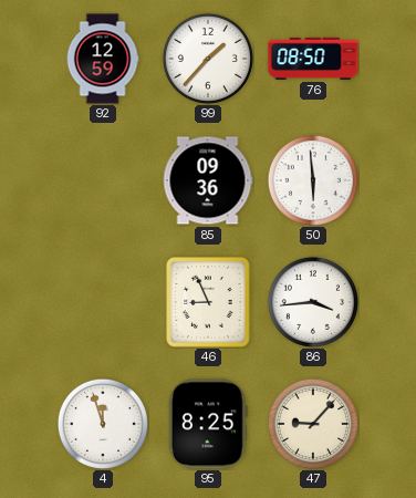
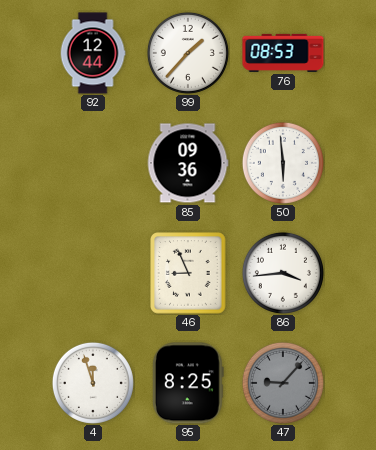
92: 12:59 -> 12:44
76: 08:50 -> 08:53
47 dial: cream -> grey
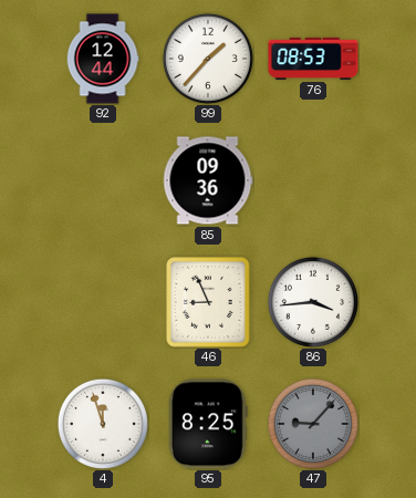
50: 5:59 -> none
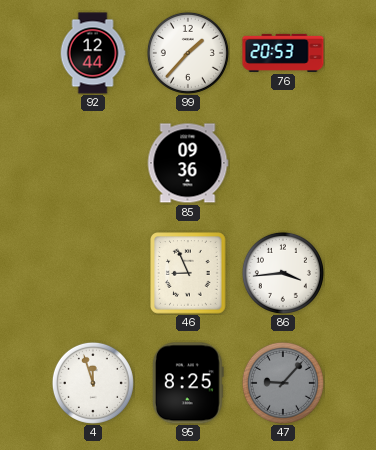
76: 08:53 -> 20:53
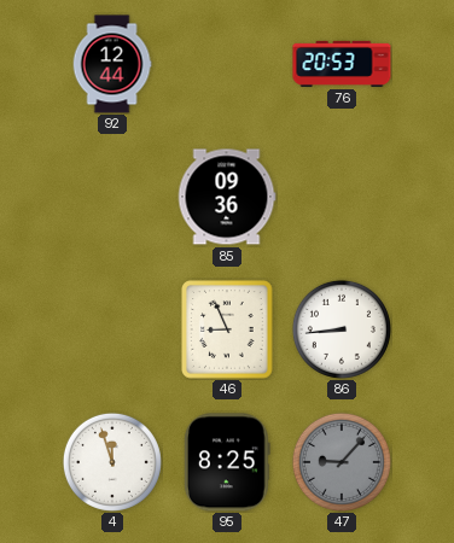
99: 1:37 -> none
86: 3:44 -> 8:44
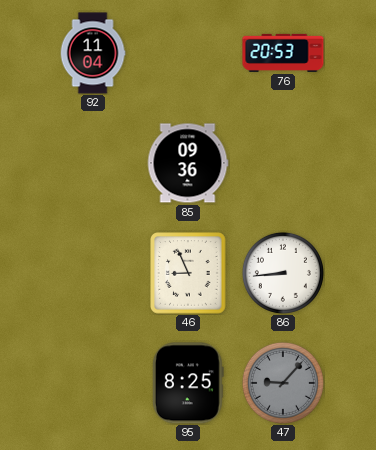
92: 12:44 -> 11:04
4: 11:57 -> none
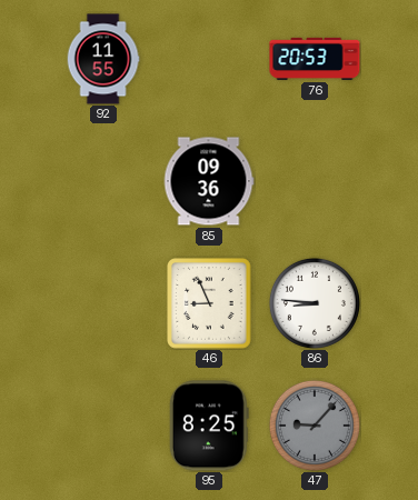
92: 11:04 -> 11:55
86: 8:44 -> 8:46
